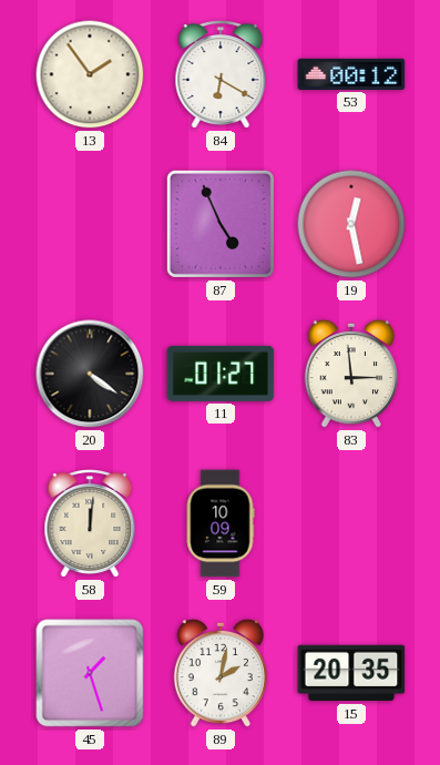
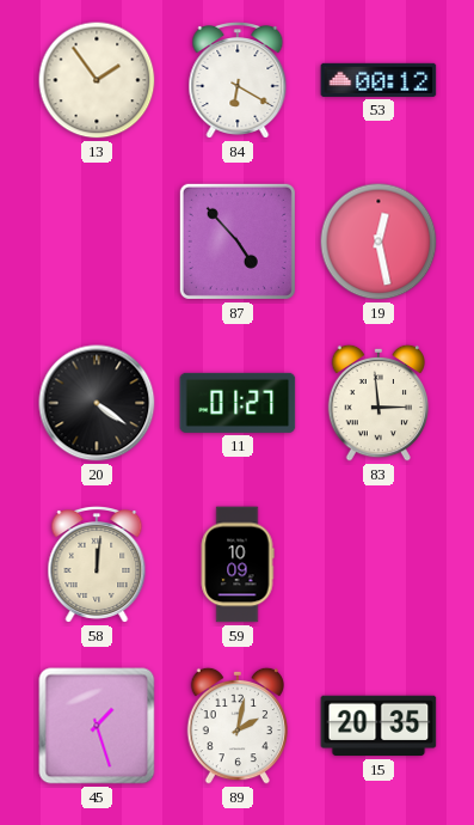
87: 4:56 -> 4:53
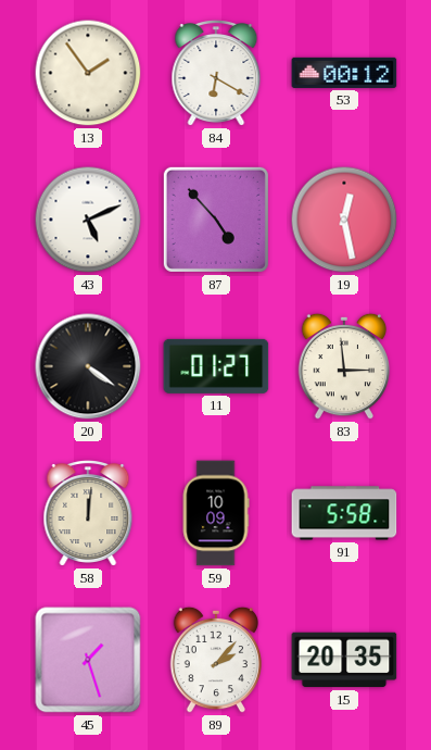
43: none -> 5:11
91: none -> 5:58
89: 2:02 -> 2:07
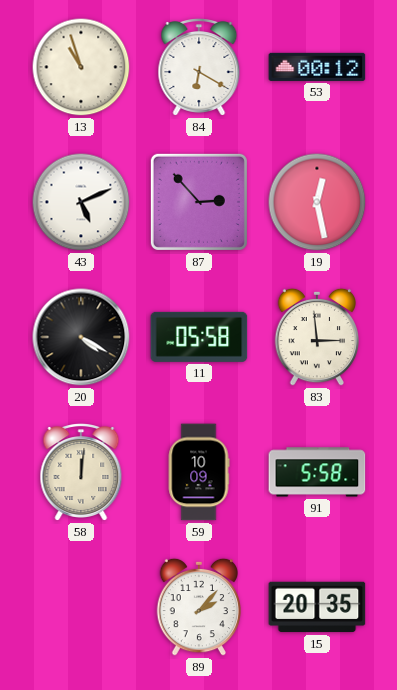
13: 1:54 -> 10:57
87: 4:53 -> 2:53
20: 4:21 -> 4:20
11: 01:27 -> 05:58
45: 1:27 -> none
